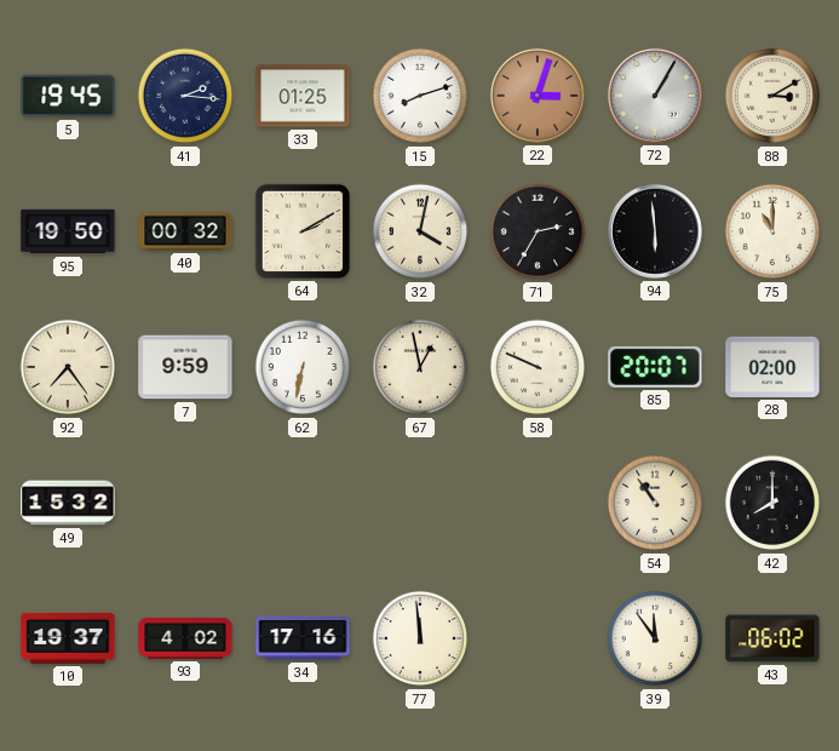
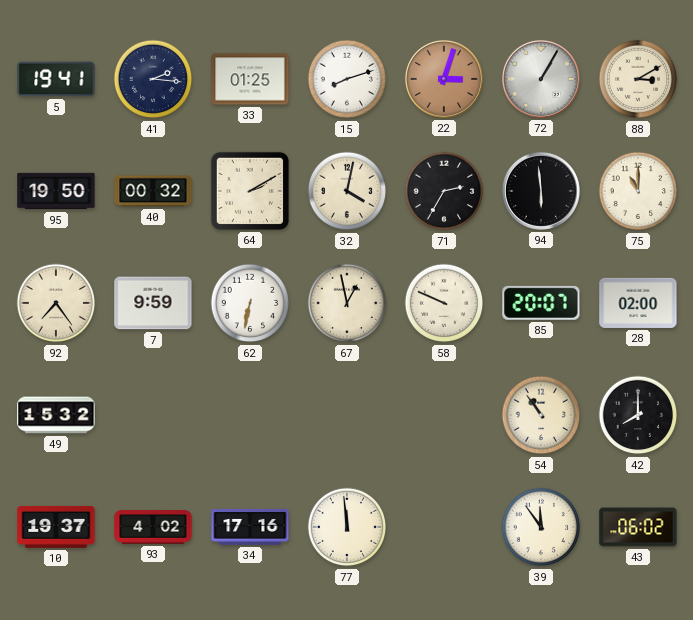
5: 19:45 -> 19:41
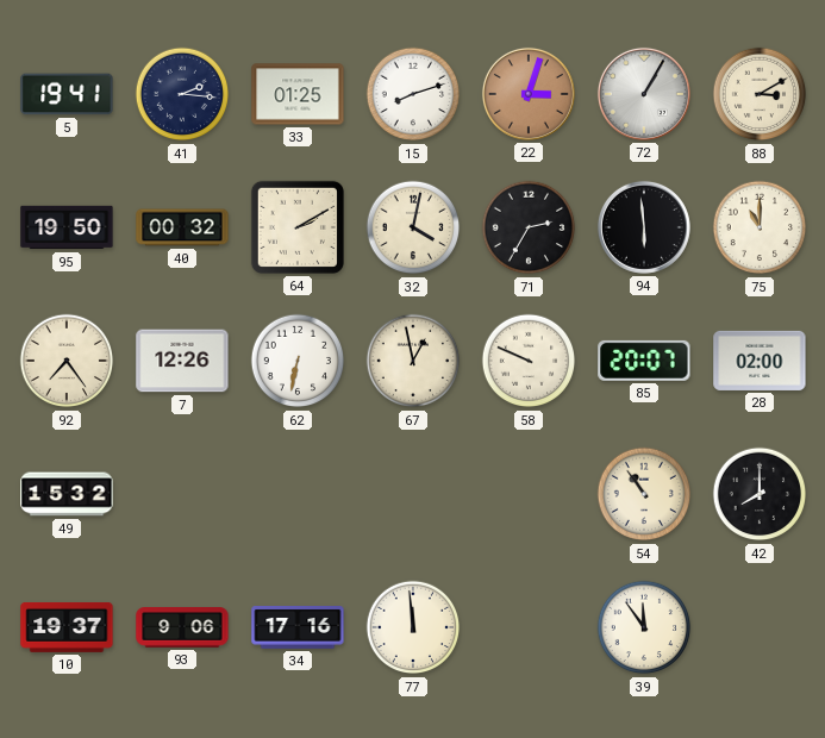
7: 9:59 -> 12:26
93: 4:02 -> 9:06
43: 06:02 -> none
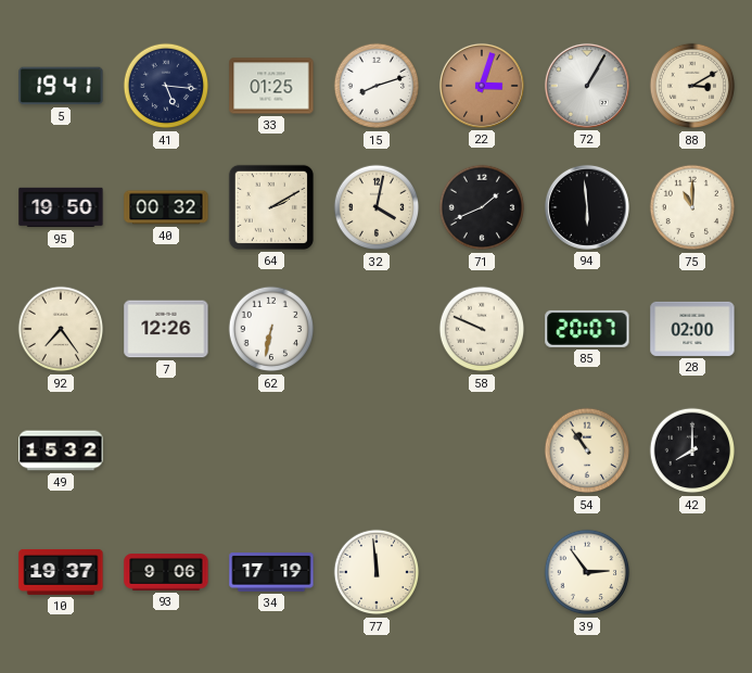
41: 2:16 -> 5:16
71: 2:35 -> 1:41
67: 12:58 -> none
34: 17:16 -> 17:19
39: 11:54 -> 2:54
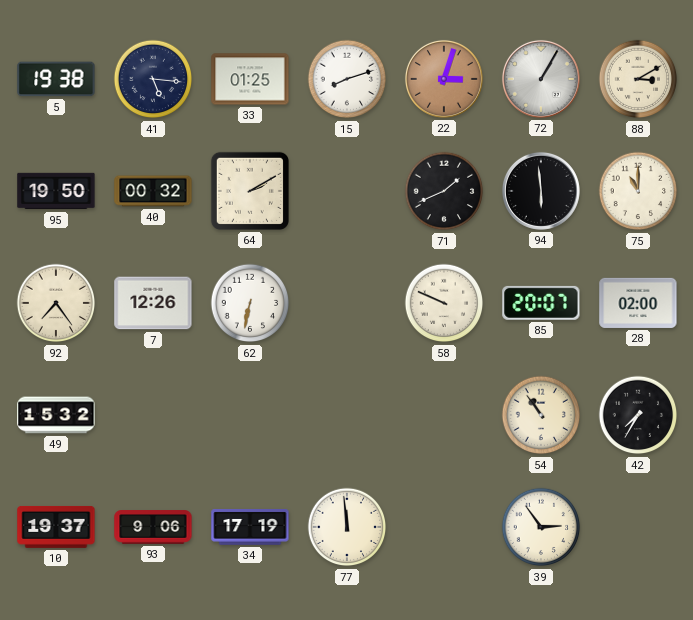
5: 19:41 -> 19:38
32: 4:02 -> none
42: 8:00 -> 7:35
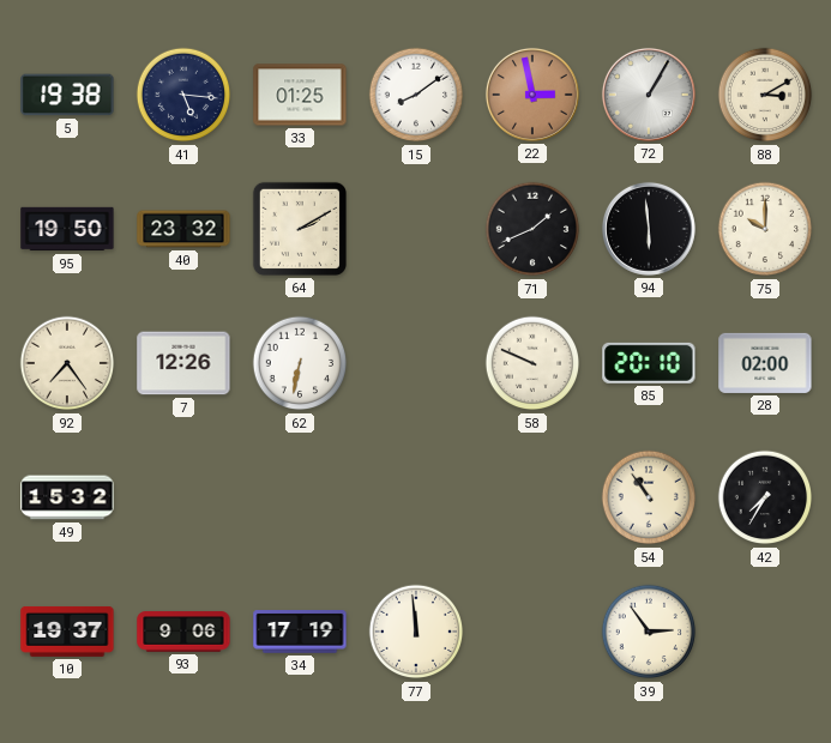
15: 8:12 -> 8:09
22: 3:03 -> 2:58
40: 00:32 -> 23:32
75: 11:00 -> 10:00
85: 20:07 -> 20:10
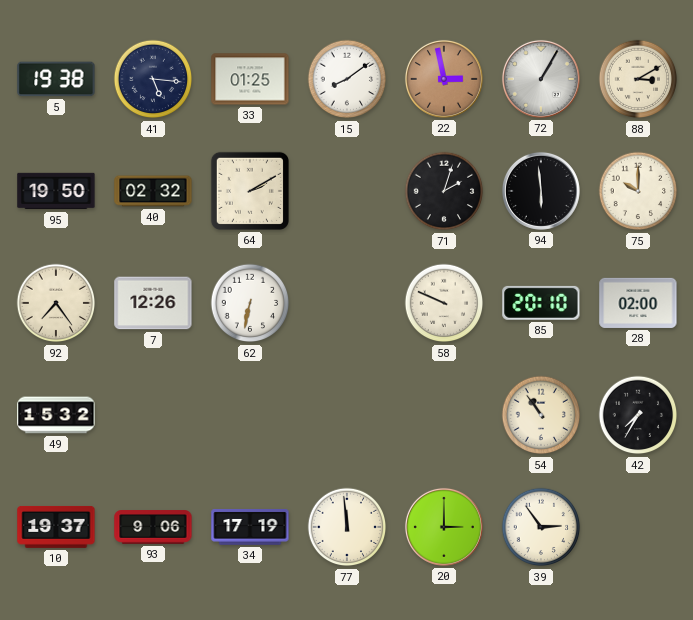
40: 23:32 -> 02:32
71: 1:41 -> 2:03
20: none -> 3:00
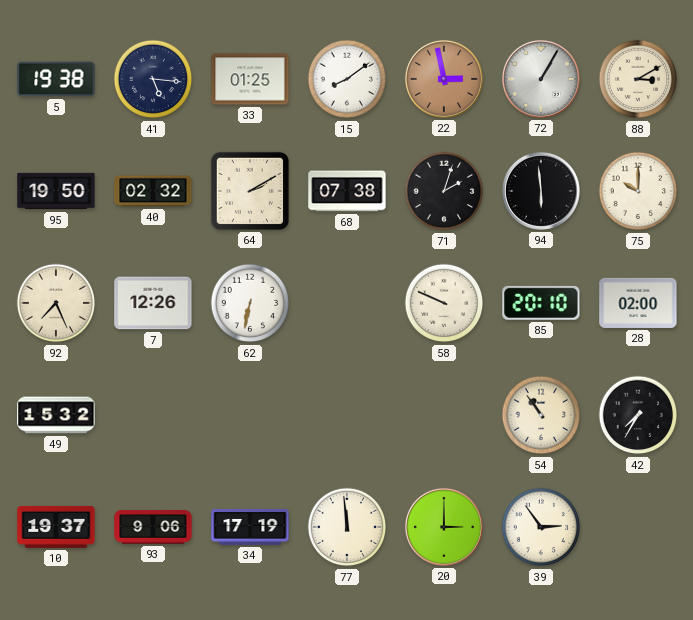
68: none -> 07:38
92: 7:24 -> 7:26
